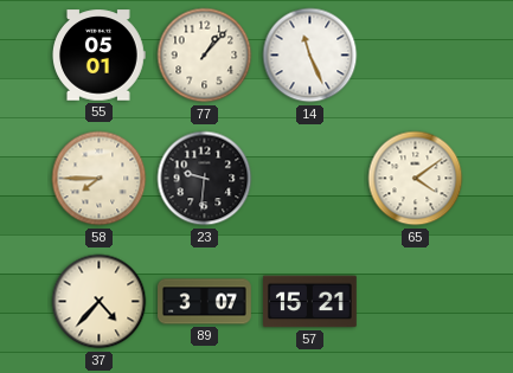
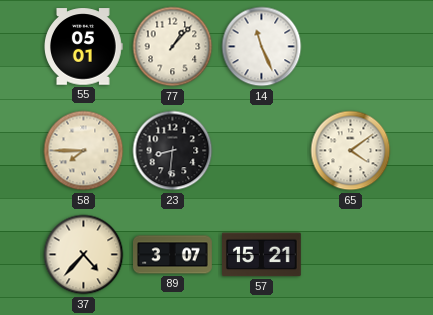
23: 9:31 -> 8:31
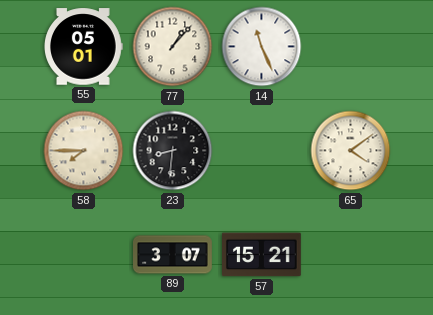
37: 4:37 -> none
